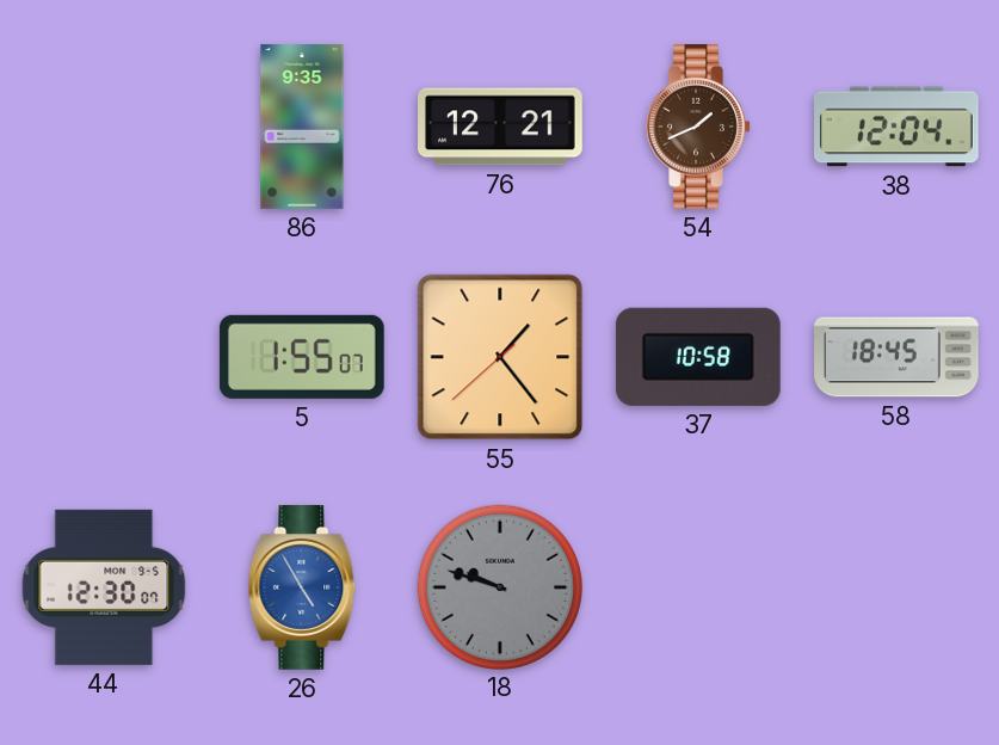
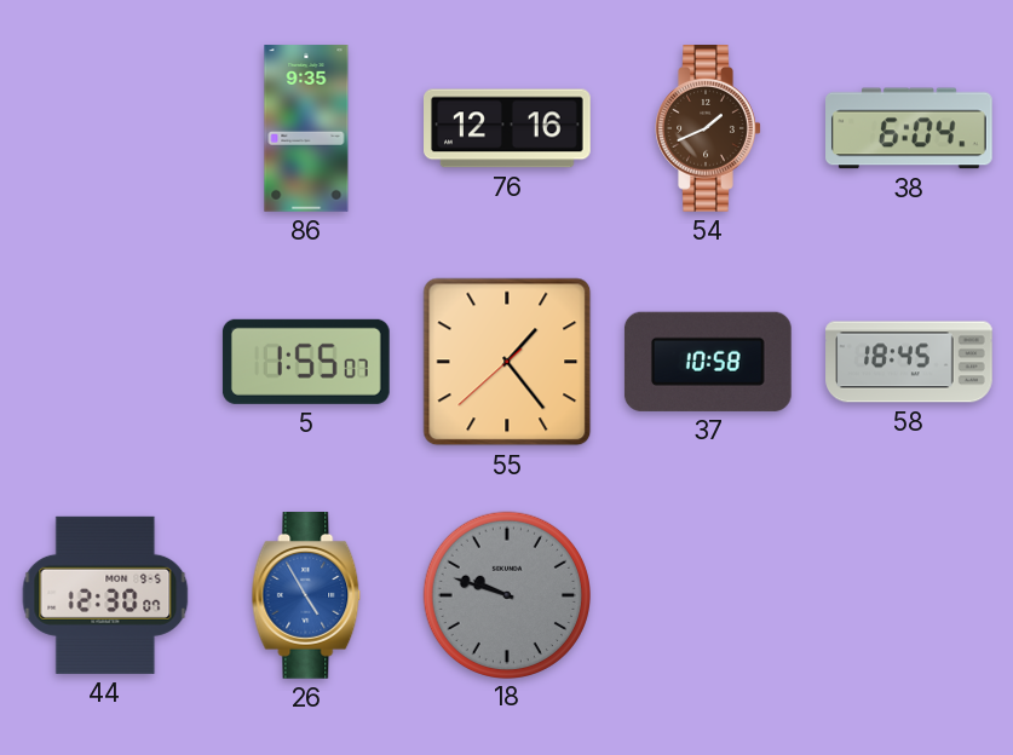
76: 12:21 -> 12:16
38: 12:04 -> 6:04
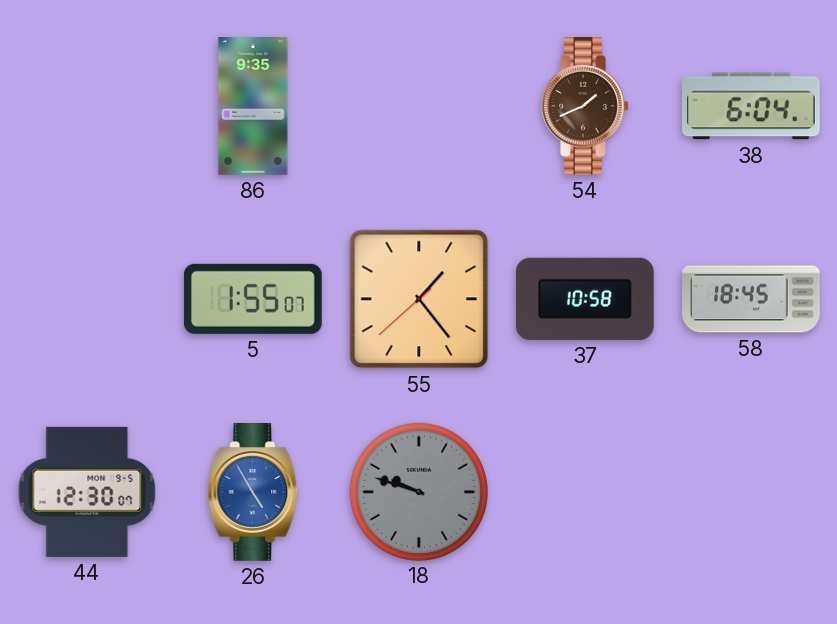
76: 12:16 -> none
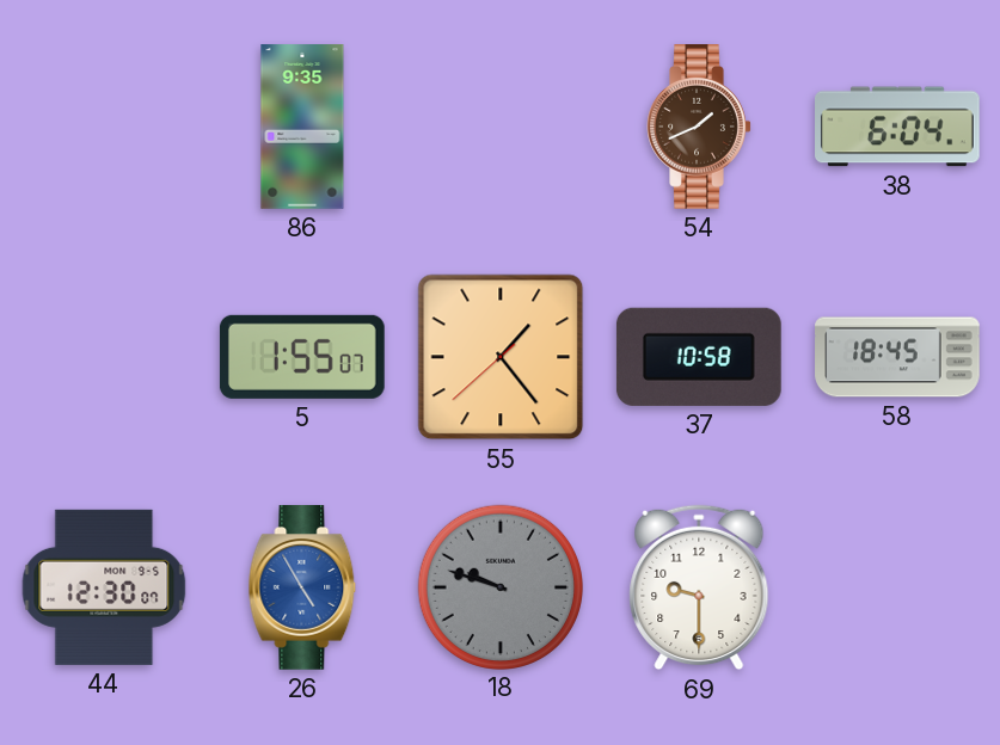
69: none -> 9:30
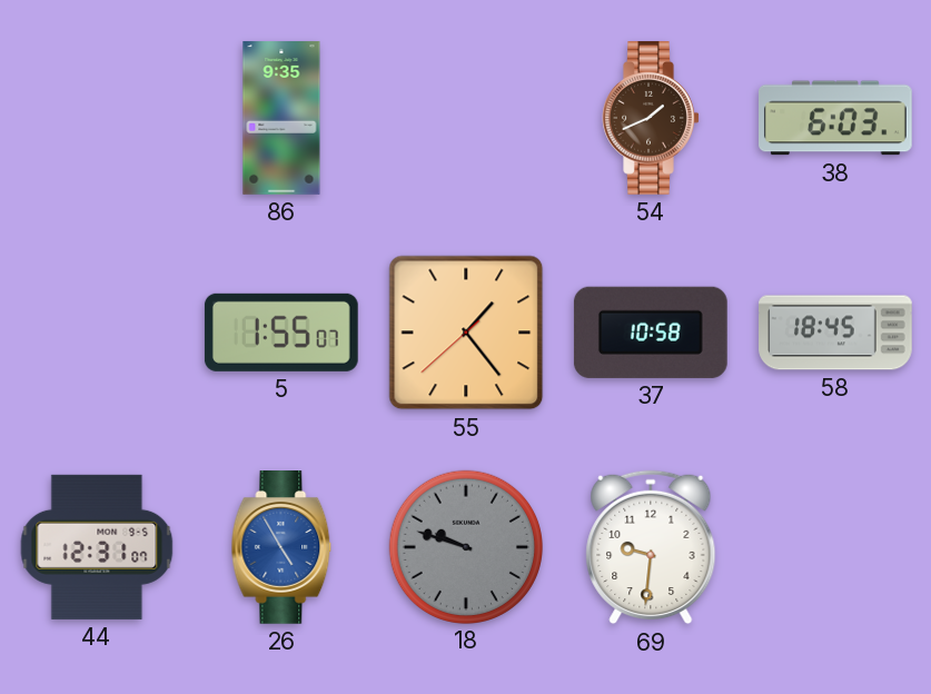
38: 6:04 -> 6:03
44: 12:30 -> 12:31
69: 9:30 -> 9:31
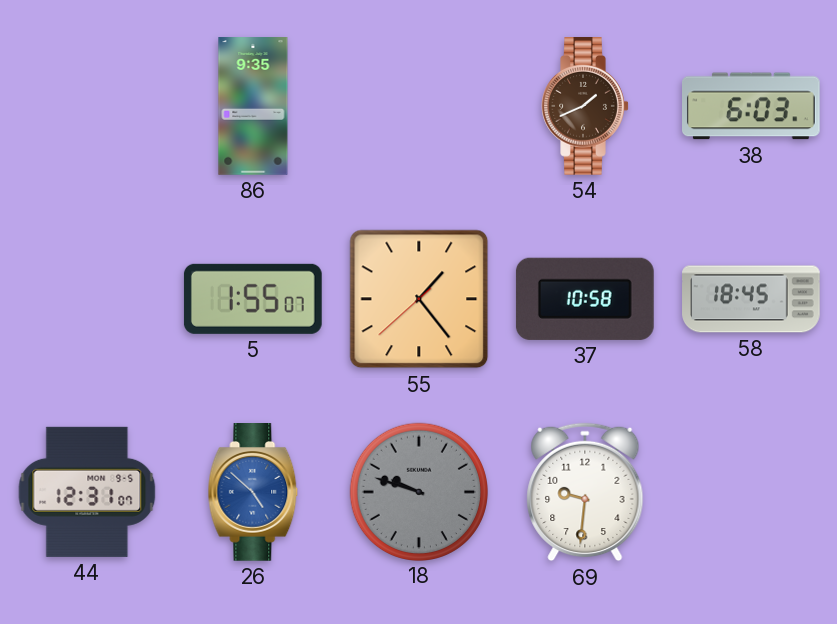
26: 4:55 -> 4:52
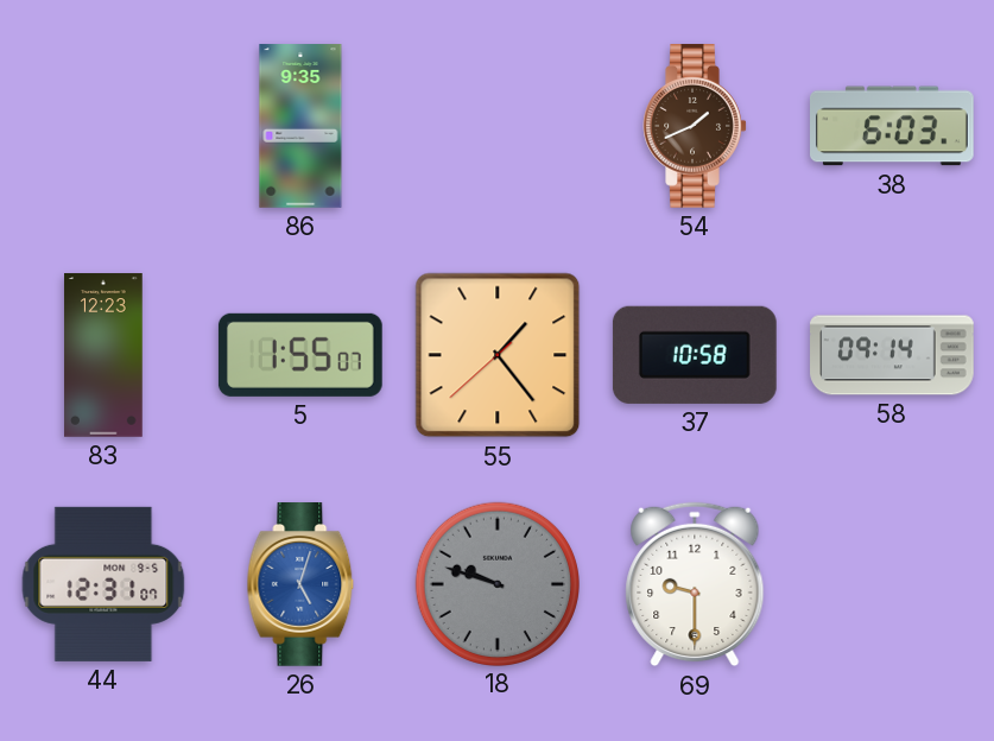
83: none -> 12:23
58: 18:45 -> 09:14
26: 4:52 -> 5:03
69: 9:31 -> 9:30
